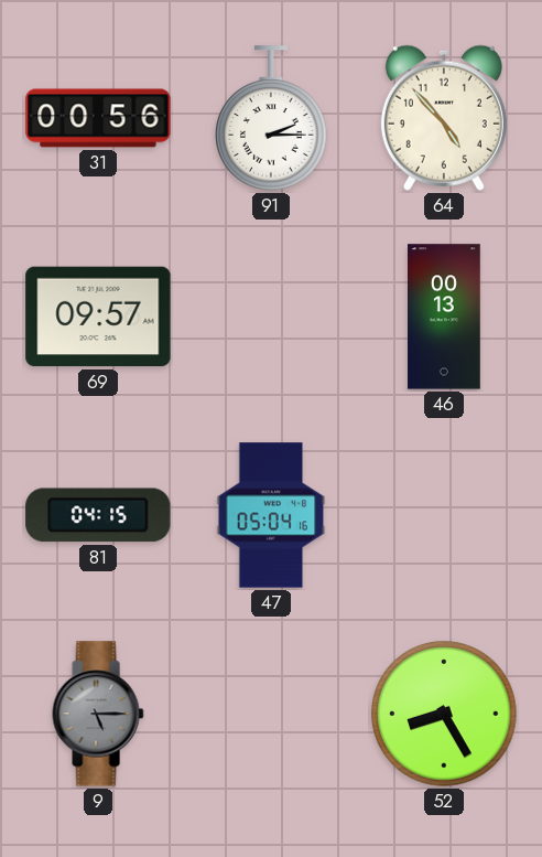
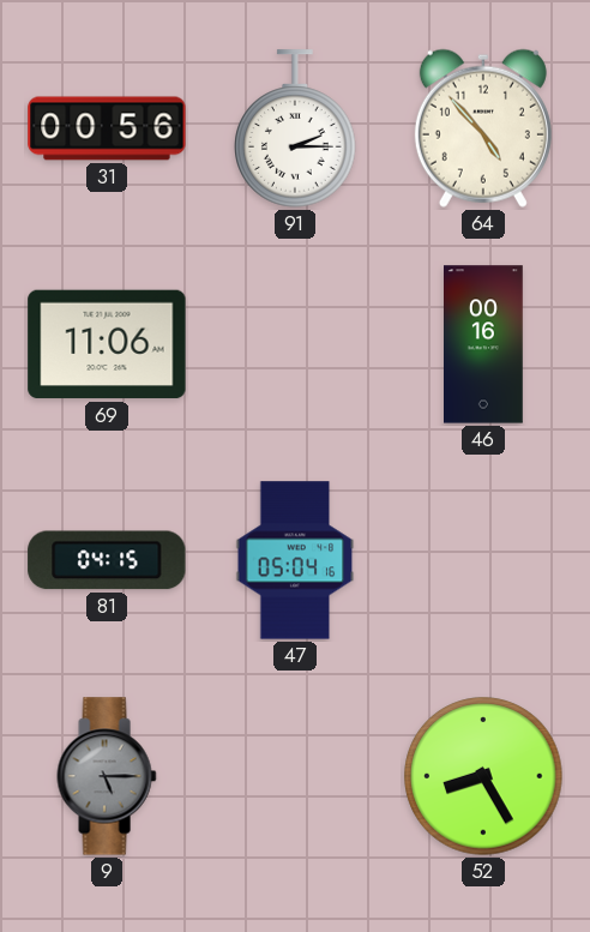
69: 09:57 -> 11:06
46: 00:13 -> 00:16
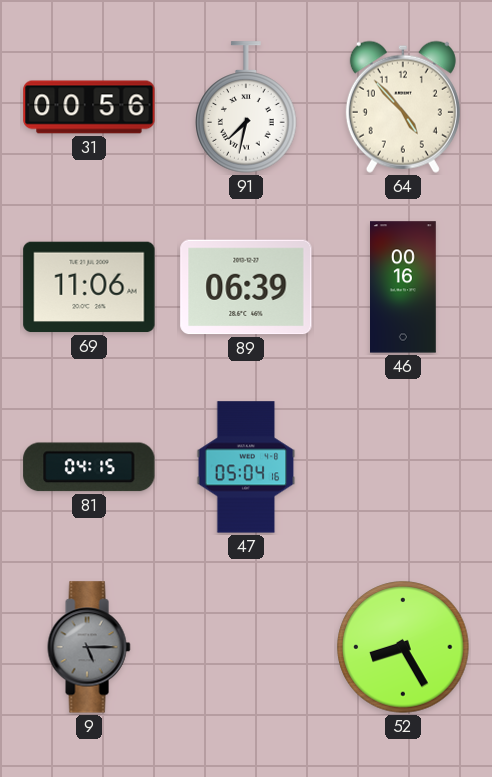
91: 2:15 -> 7:32
89: none -> 06:39
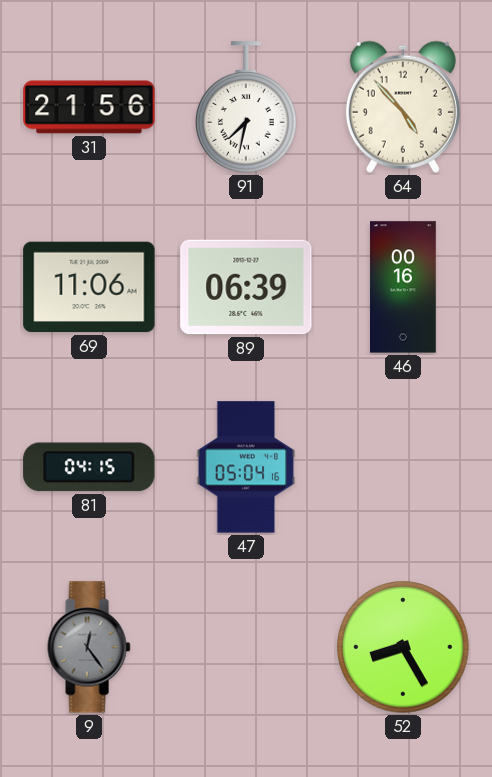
31: 00:56 -> 21:56
9: 5:15 -> 12:24
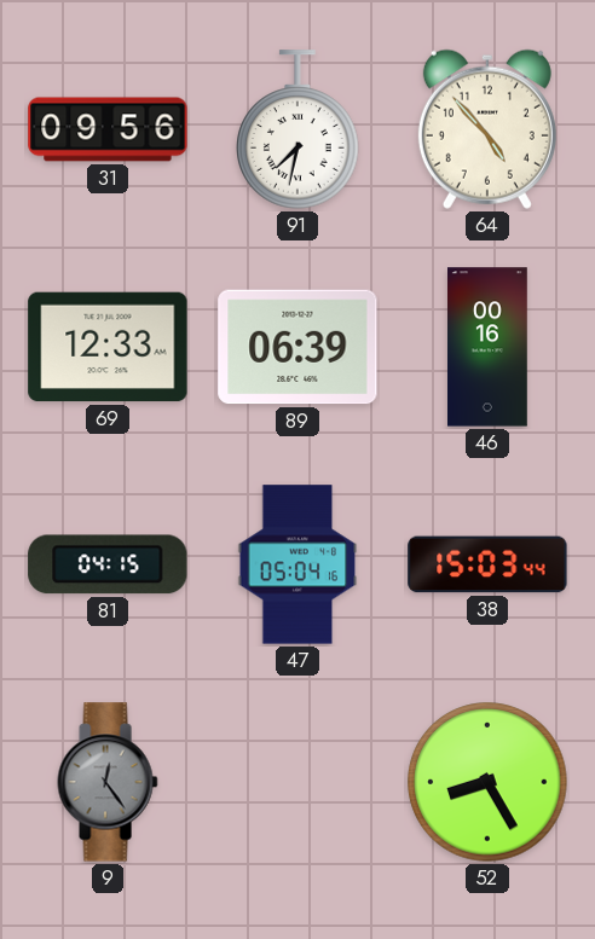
31: 21:56 -> 09:56
69: 11:06 -> 12:33
38: none -> 15:03
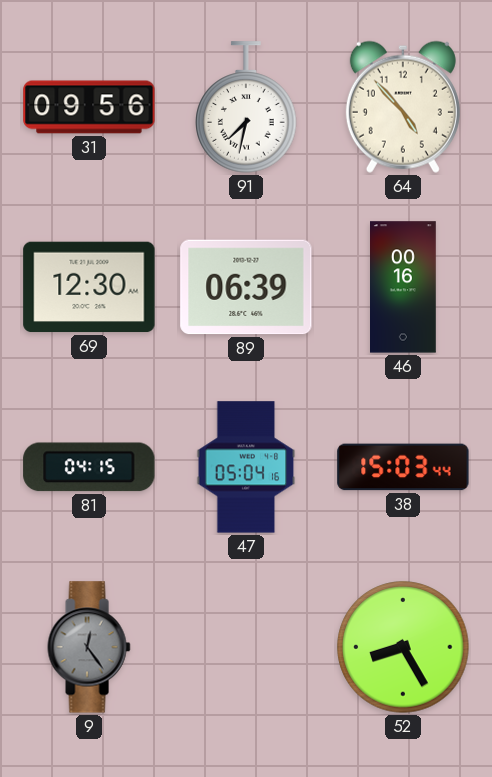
69: 12:33 -> 12:30
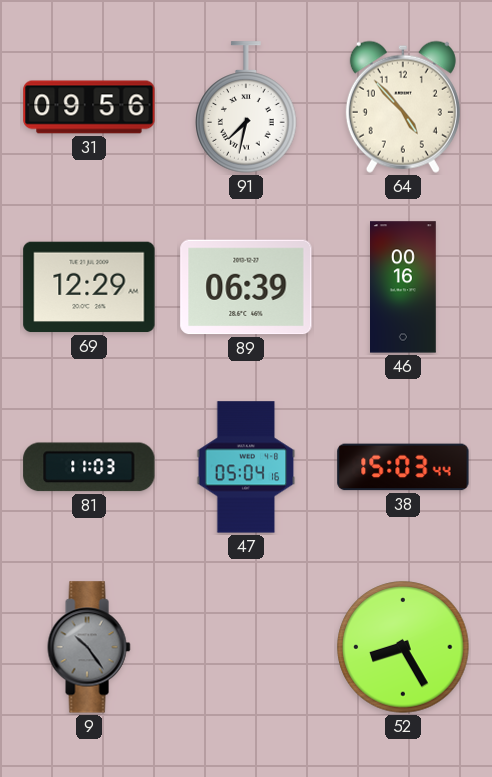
69: 12:30 -> 12:29
81: 04:15 -> 11:03
9: 12:24 -> 10:24
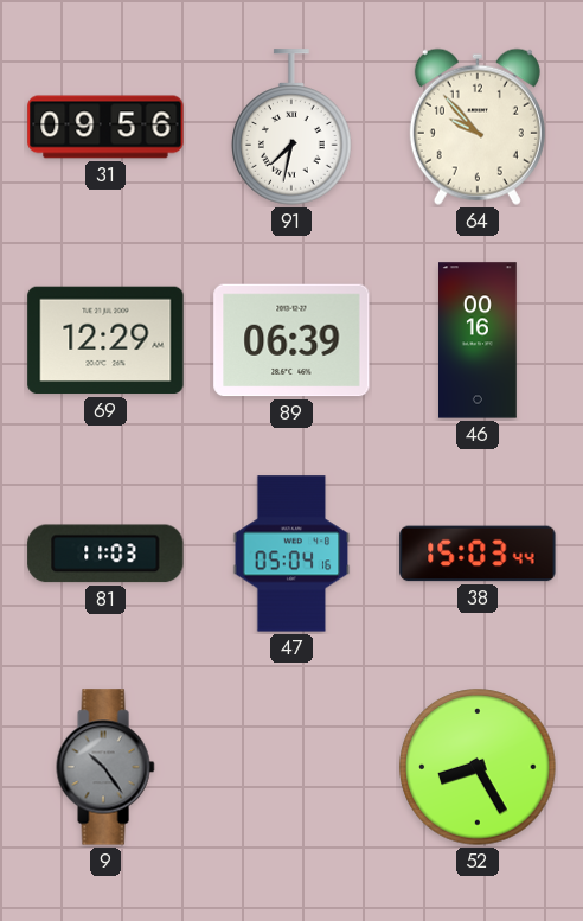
64: 4:53 -> 9:53
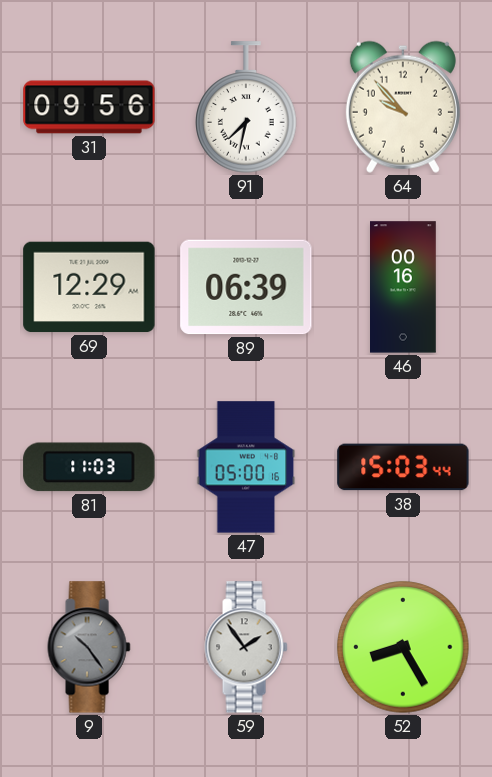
47: 05:04 -> 05:00
59: none -> 1:54
